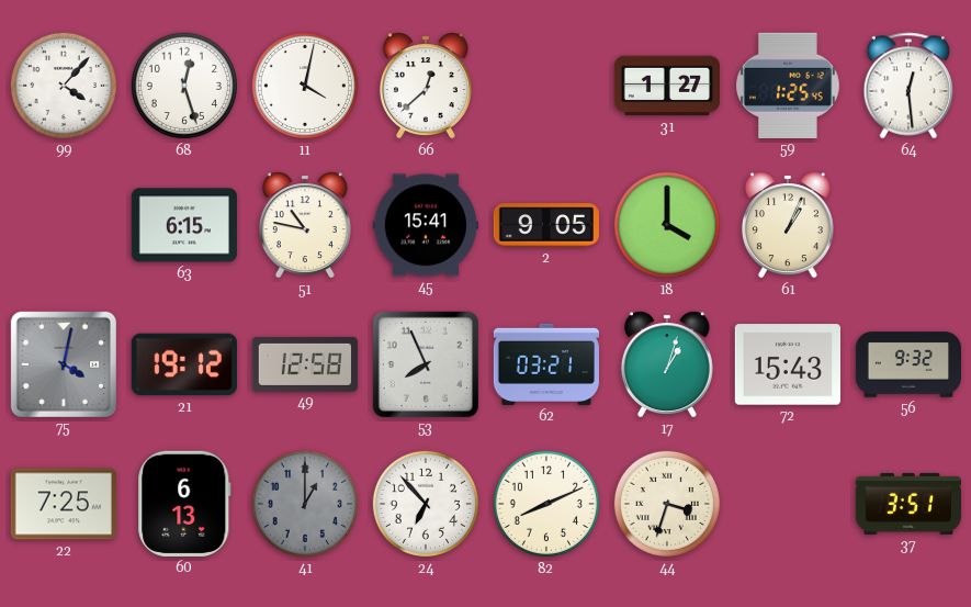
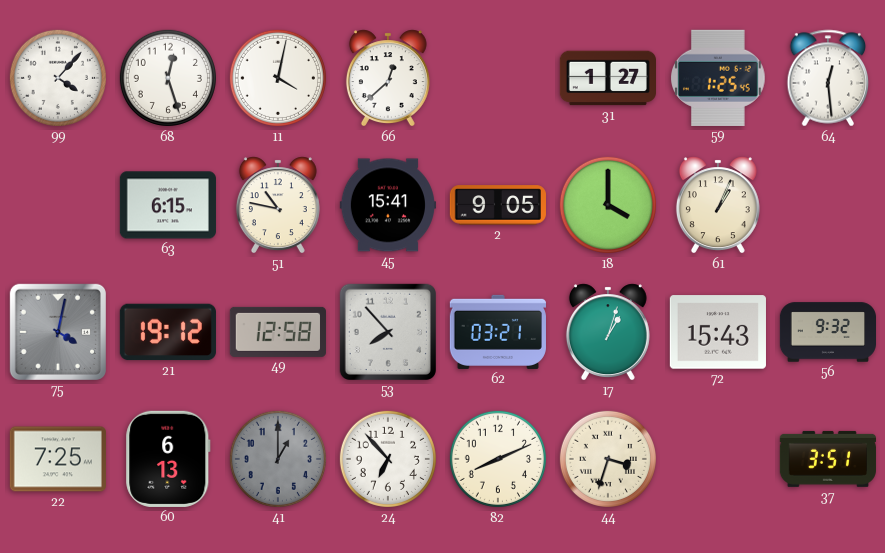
53: 7:56 -> 7:53
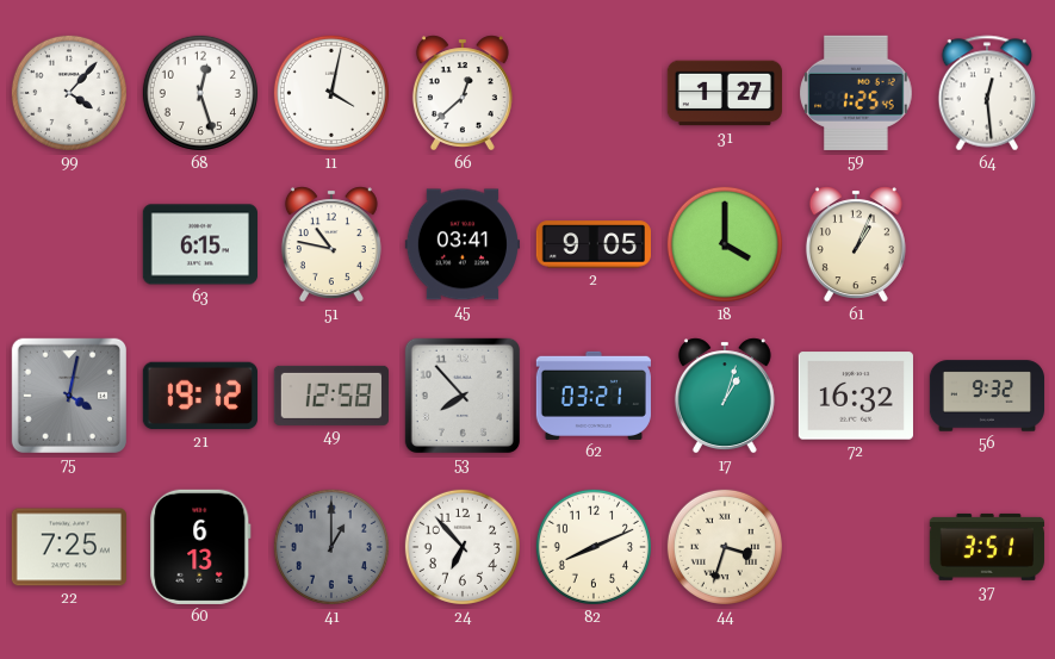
45: 15:41 -> 03:41
72: 15:43 -> 16:32
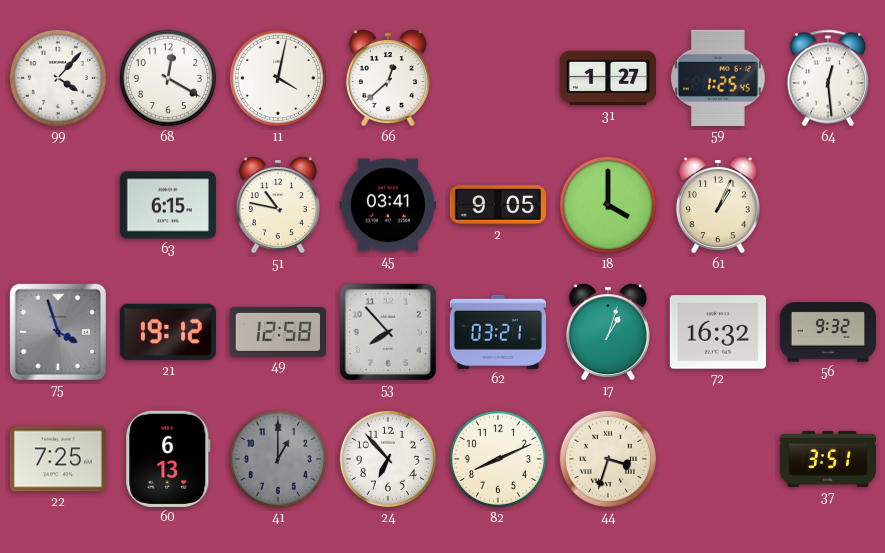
68: 12:27 -> 12:20
75: 4:02 -> 3:57
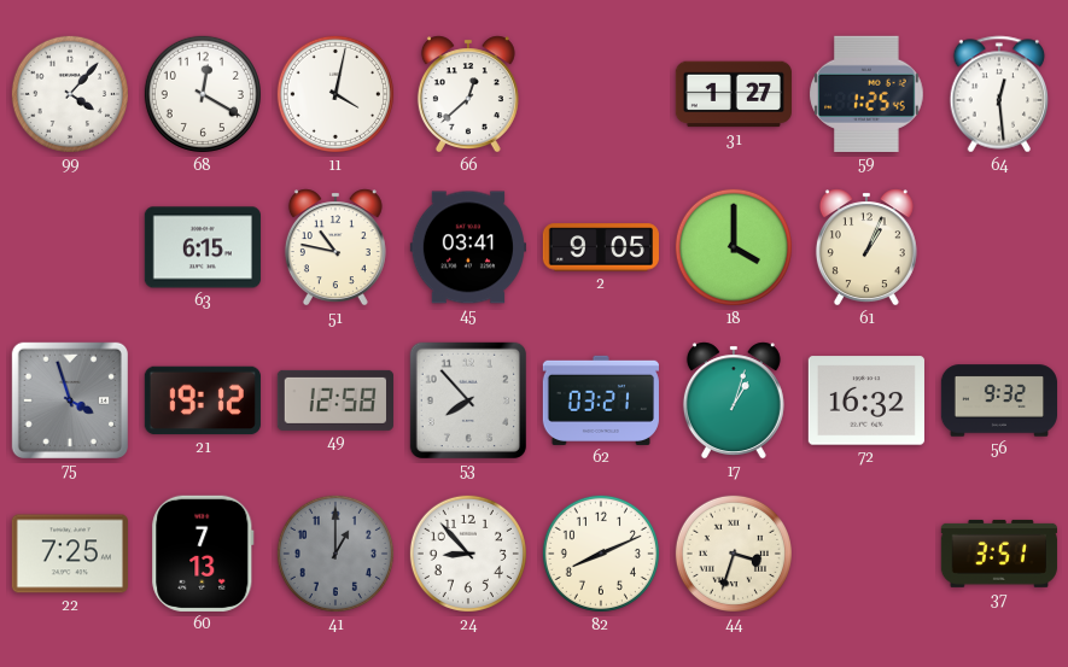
60: 6:13 -> 7:13
24: 6:53 -> 8:53
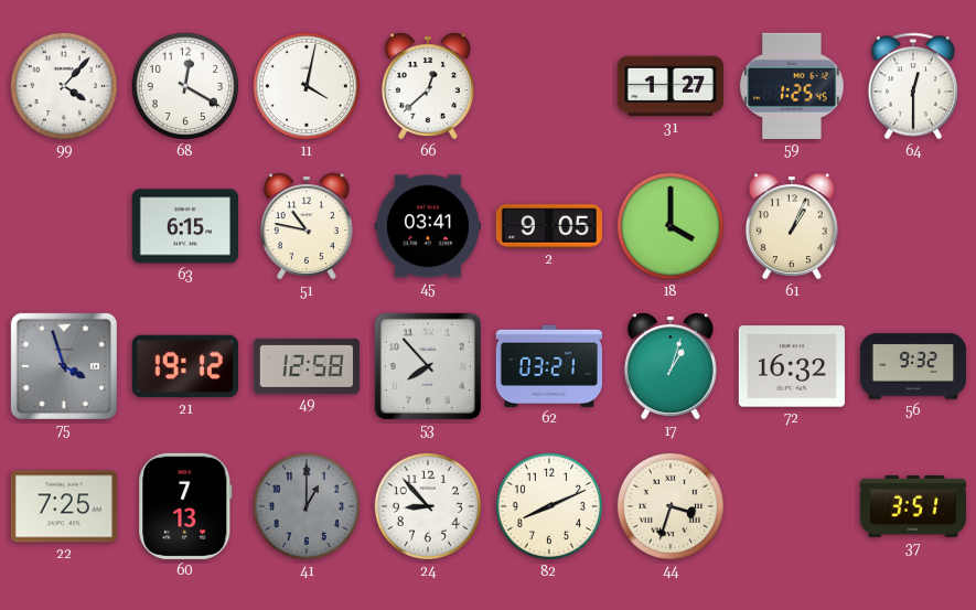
64: 12:29 -> 12:30
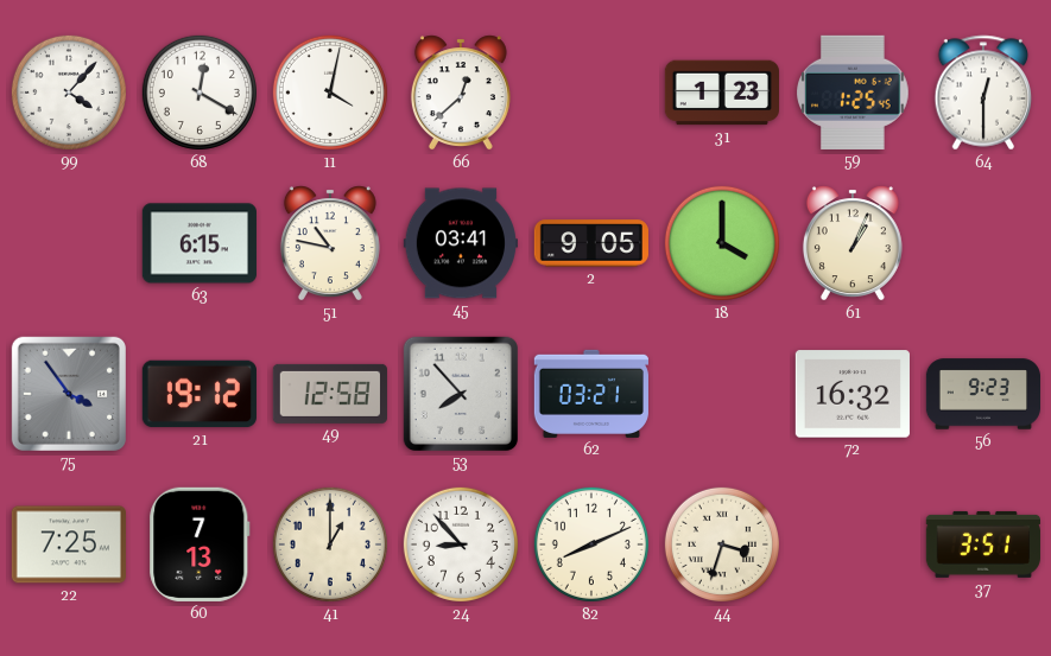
31: 1:27 -> 1:23
75: 3:57 -> 3:54
17: 1:03 -> none
56: 9:32 -> 9:23
41 dial: grey -> cream
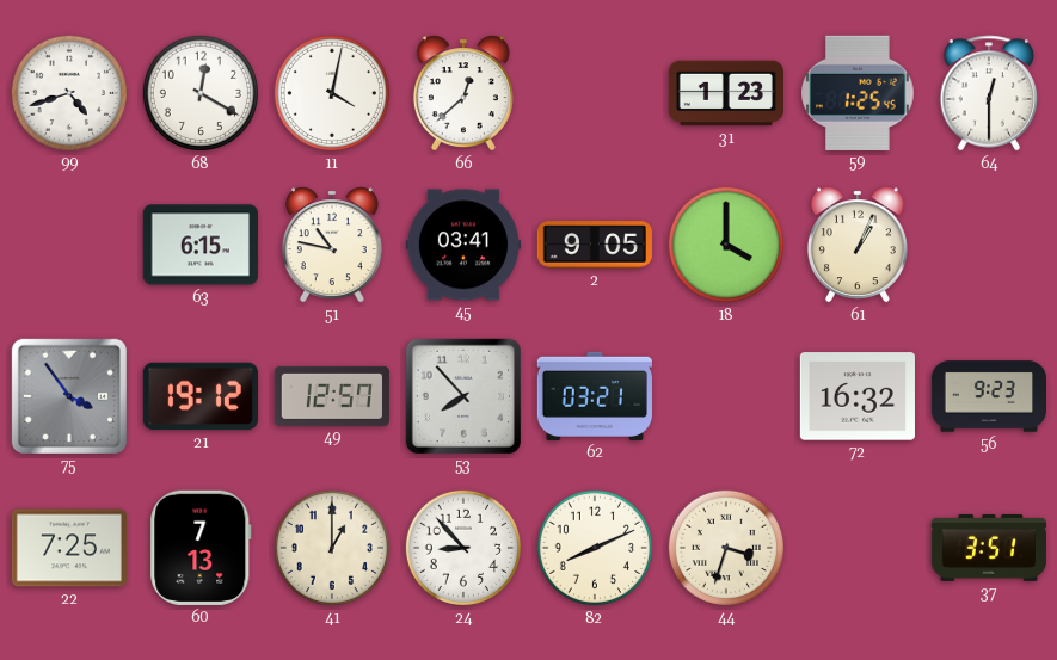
99: 4:07 -> 4:42
49: 12:58 -> 12:57
